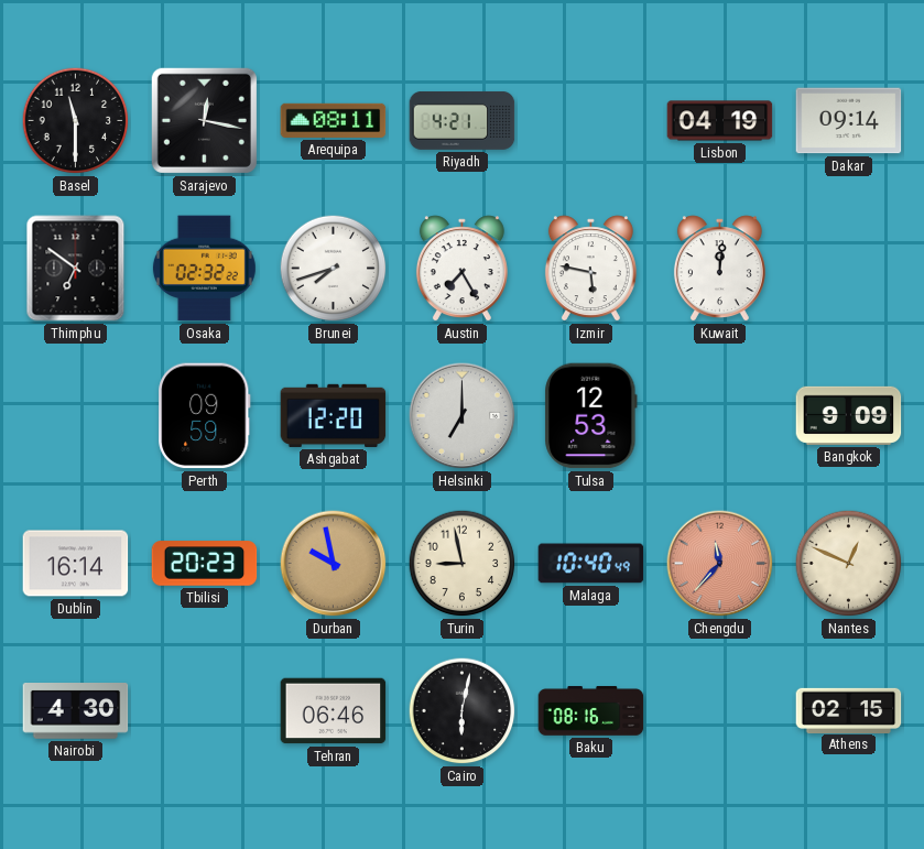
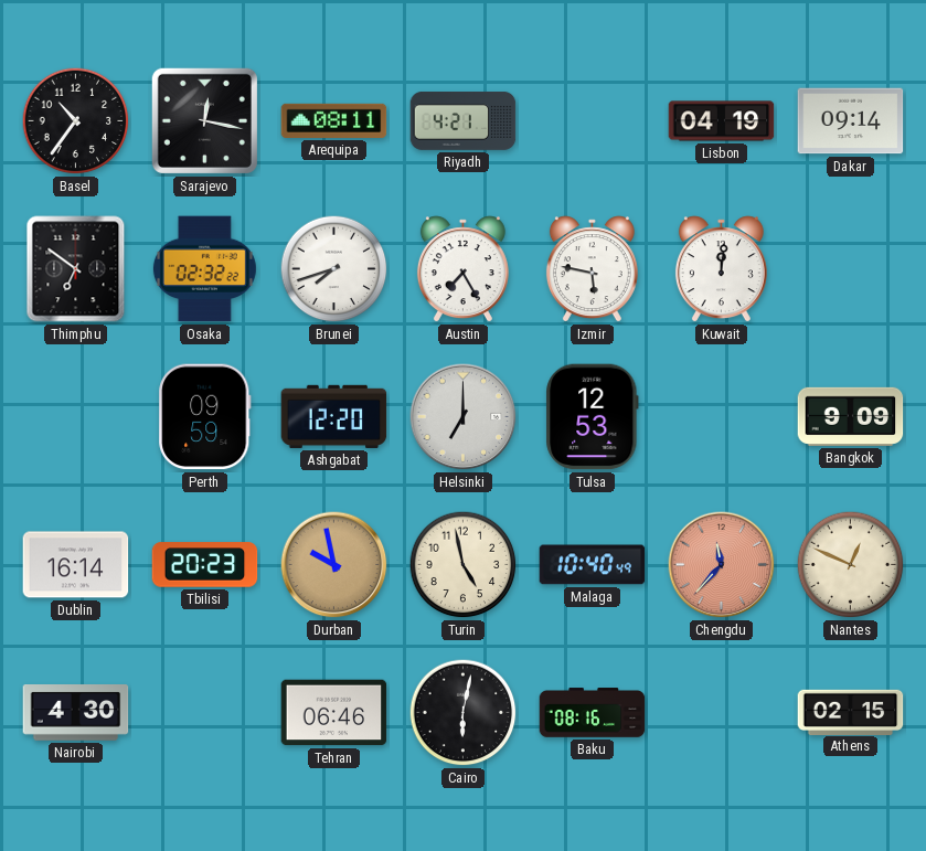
Basel: 11:30 -> 10:36
Turin: 8:58 -> 4:58
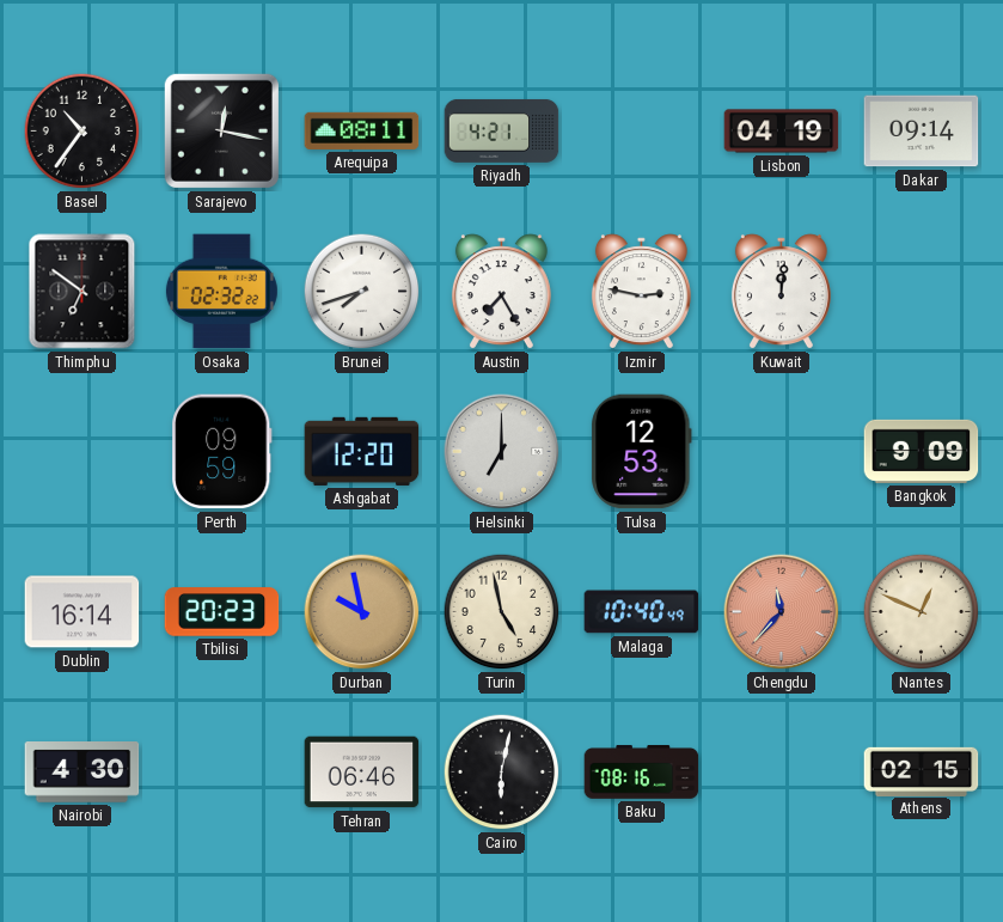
Izmir: 5:47 -> 2:47
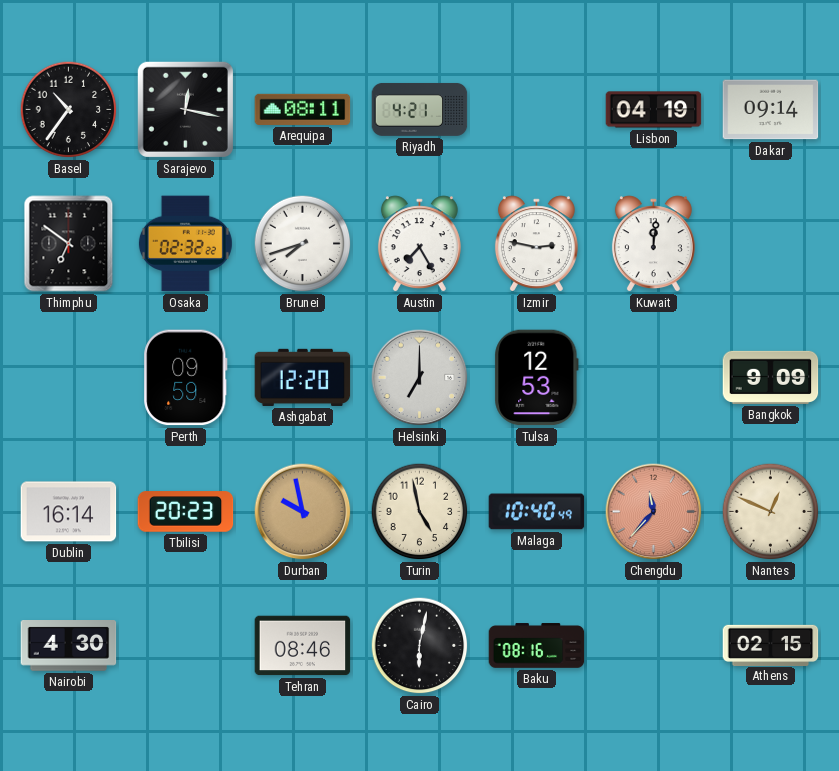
Tehran: 06:46 -> 08:46
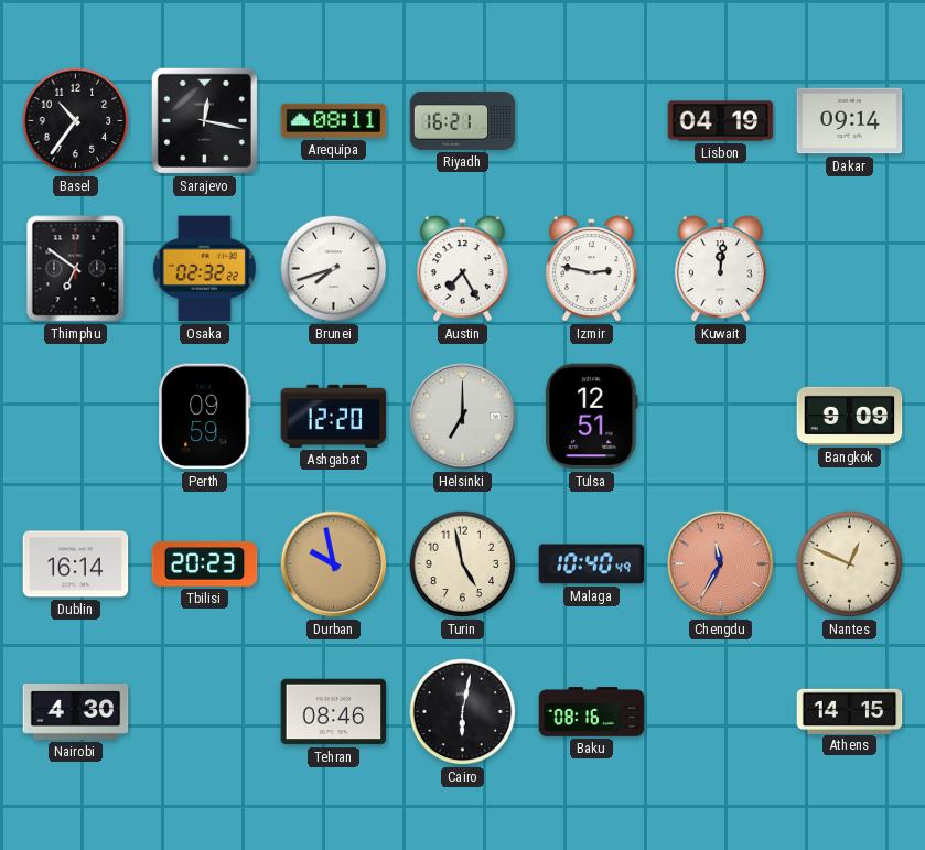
Riyadh: 4:21 -> 16:21
Tulsa: 12:53 -> 12:51
Chengdu: 11:37 -> 11:35
Athens: 02:15 -> 14:15
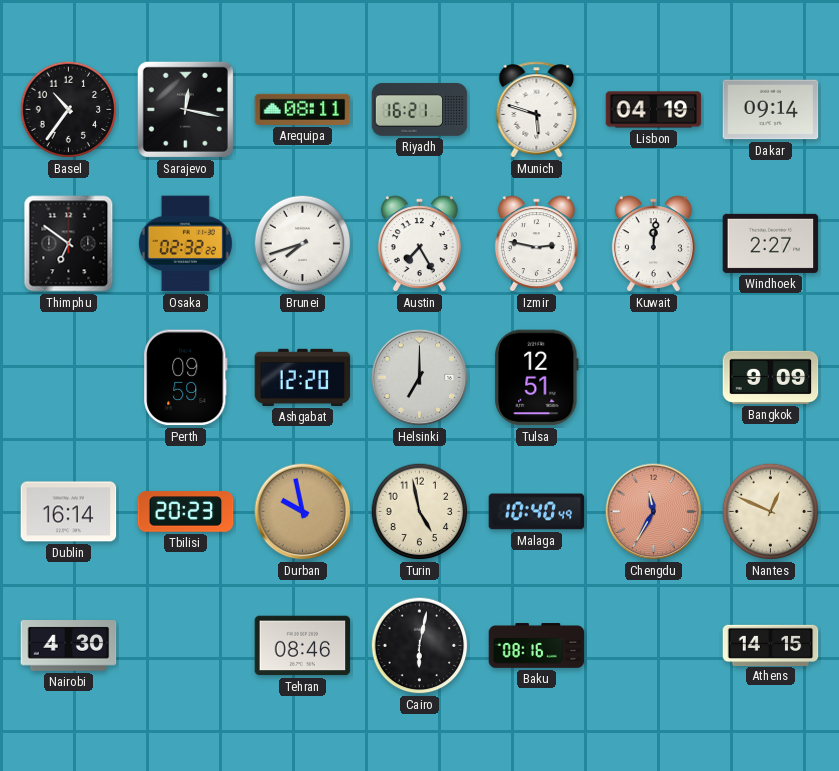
Munich: none -> 5:48
Windhoek: none -> 2:27
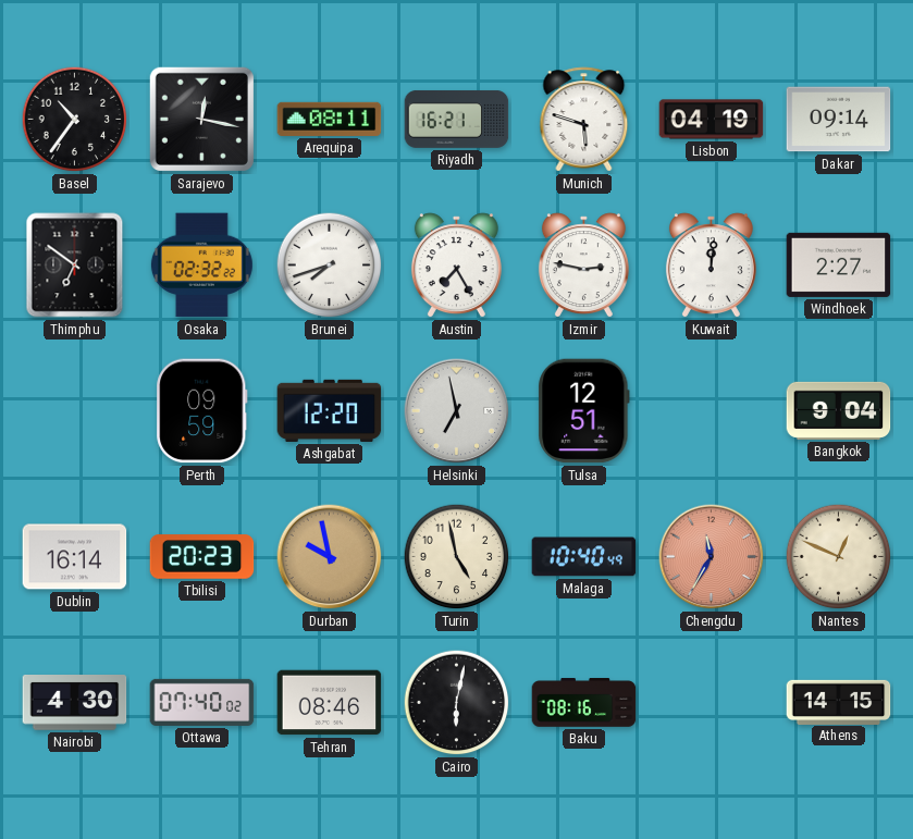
Helsinki: 7:00 -> 6:58
Bangkok: 9:09 -> 9:04
Ottawa: none -> 07:40
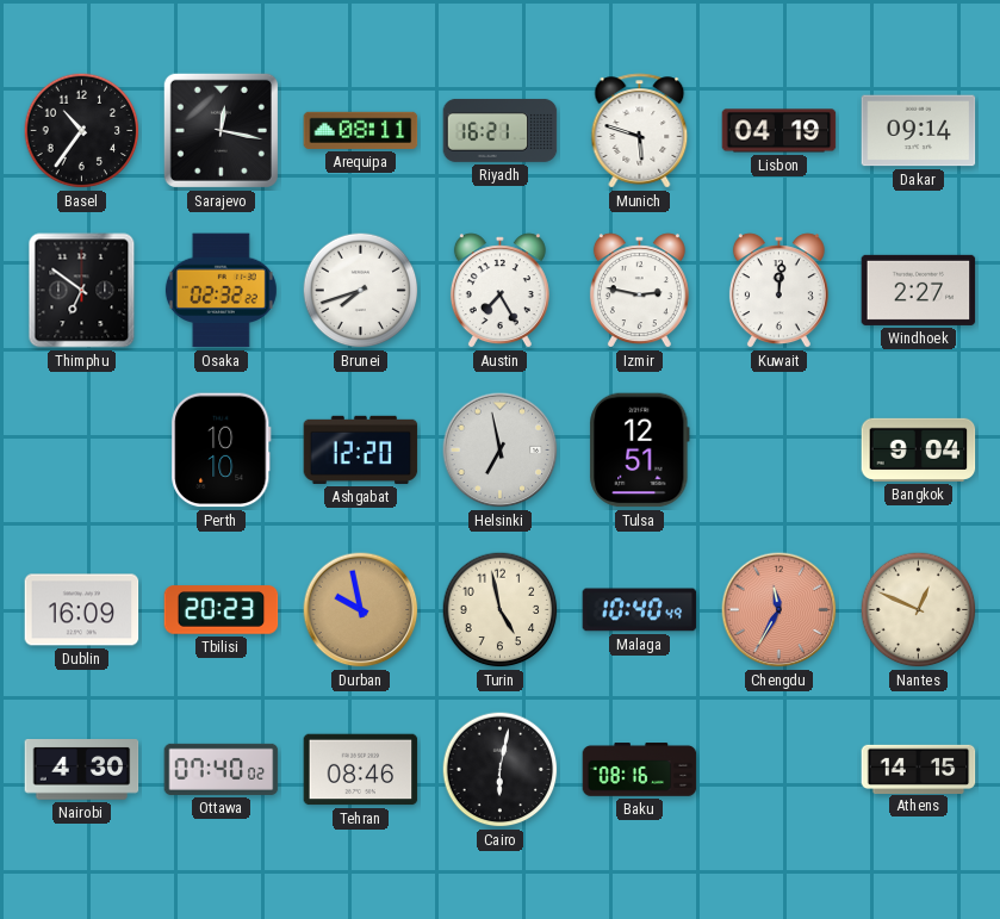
Perth: 09:59 -> 10:10
Dublin: 16:14 -> 16:09
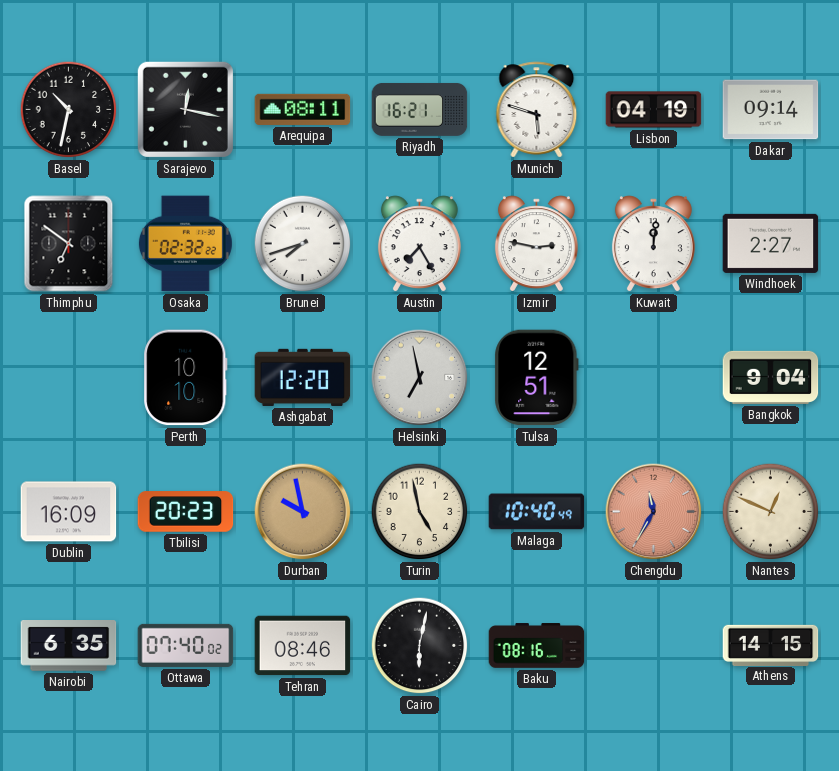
Basel: 10:36 -> 10:32
Nairobi: 4:30 -> 6:35
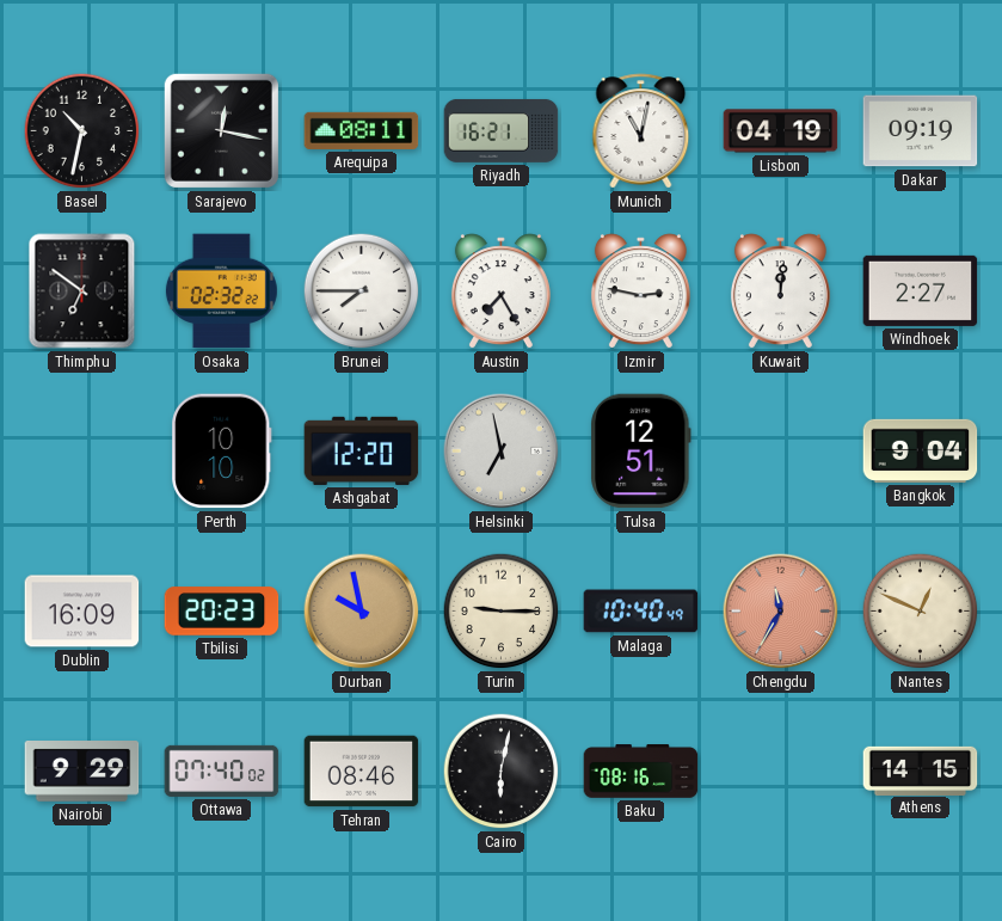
Munich: 5:48 -> 11:02
Dakar: 09:14 -> 09:19
Brunei: 7:42 -> 7:45
Turin: 4:58 -> 9:15
Nairobi: 6:35 -> 9:29
